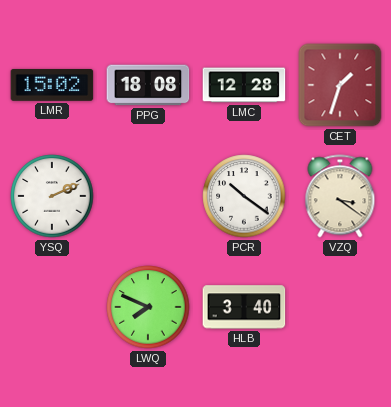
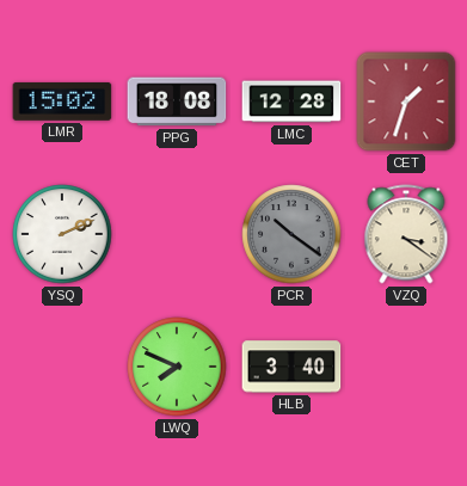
PCR dial: white -> grey
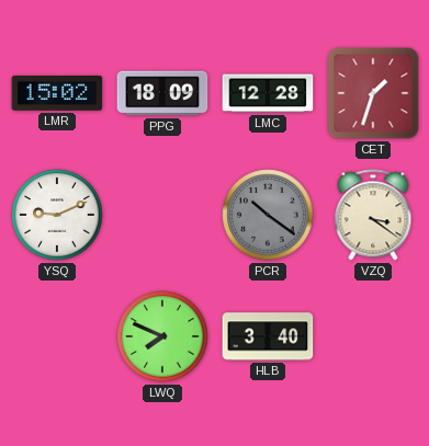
PPG: 18:08 -> 18:09
YSQ: 2:11 -> 9:11
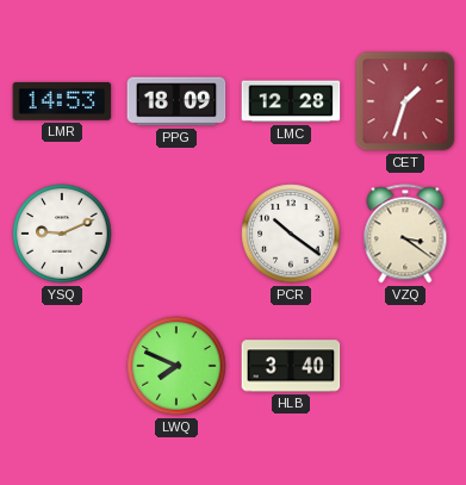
LMR: 15:02 -> 14:53
PCR dial: grey -> white
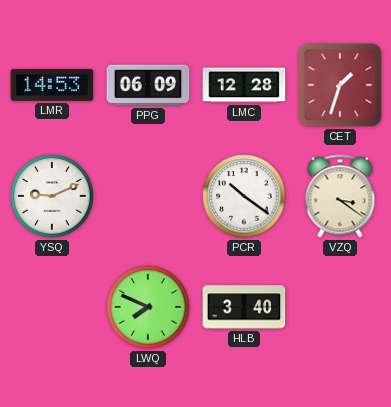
PPG: 18:09 -> 06:09
